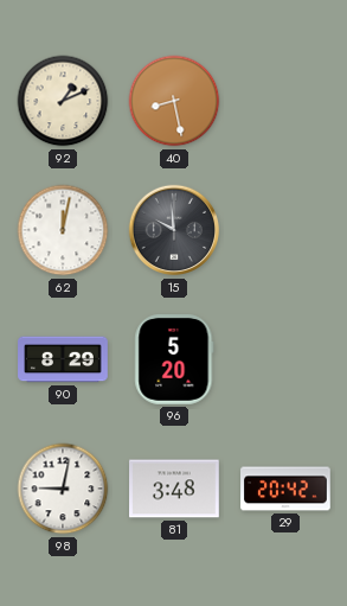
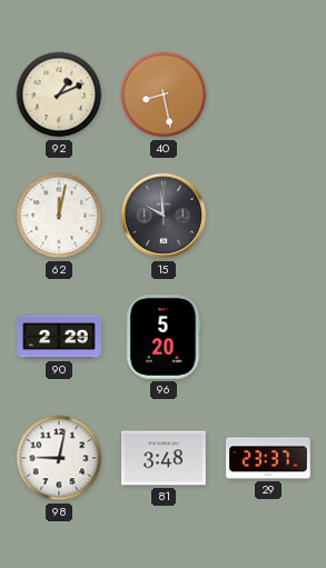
90: 8:29 -> 2:29
29: 20:42 -> 23:37
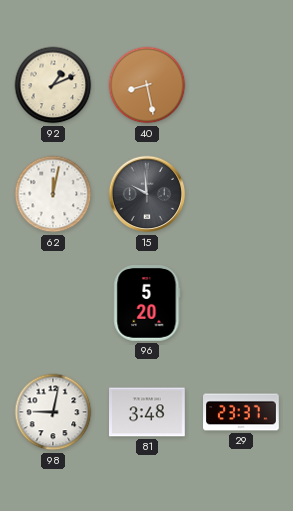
90: 2:29 -> none
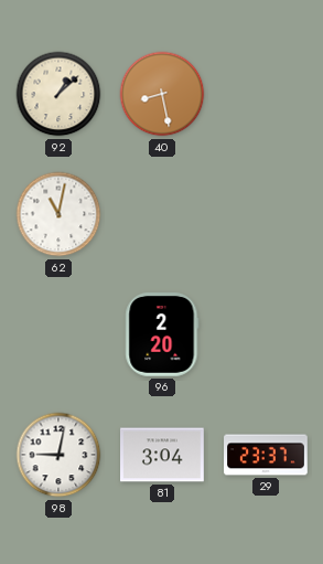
92: 1:11 -> 1:08
62: 12:02 -> 11:02
15: 9:59 -> none
96: 5:20 -> 2:20
81: 3:48 -> 3:04
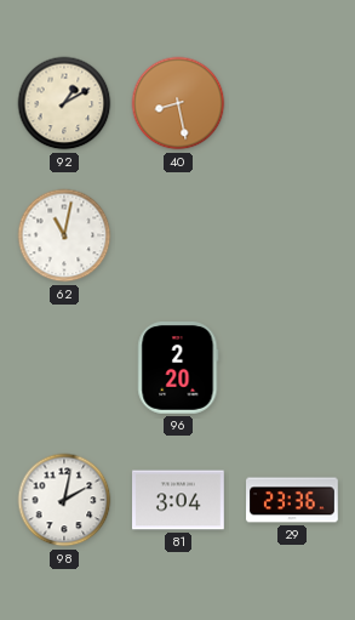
92: 1:08 -> 1:10
98: 9:02 -> 2:02
29: 23:37 -> 23:36
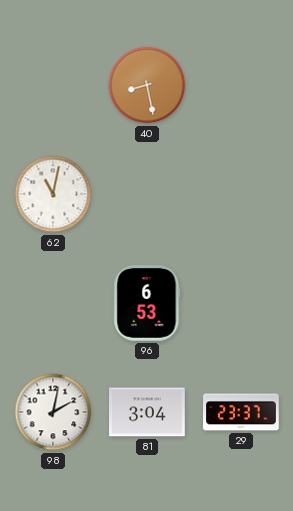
92: 1:10 -> none
96: 2:20 -> 6:53
29: 23:36 -> 23:37
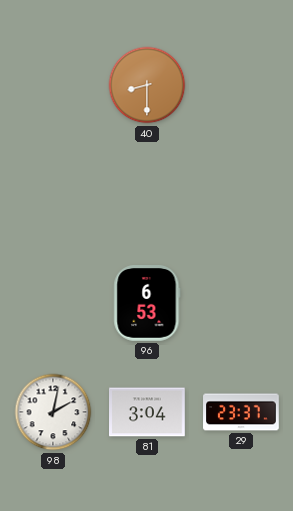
40: 8:28 -> 8:30
62: 11:02 -> none
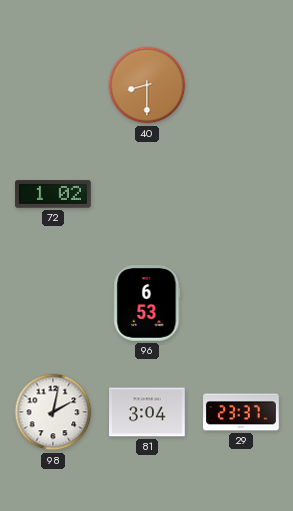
72: none -> 1:02
